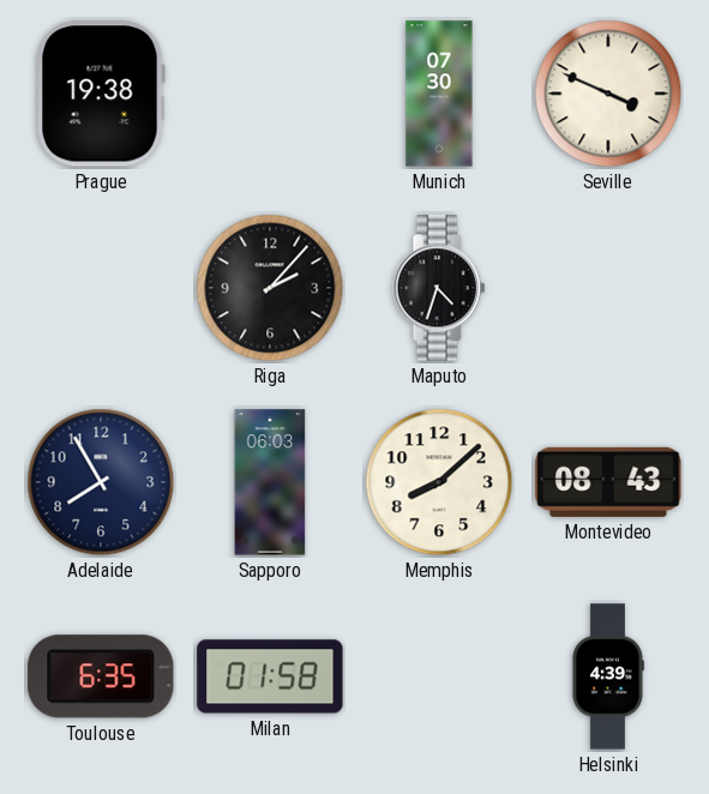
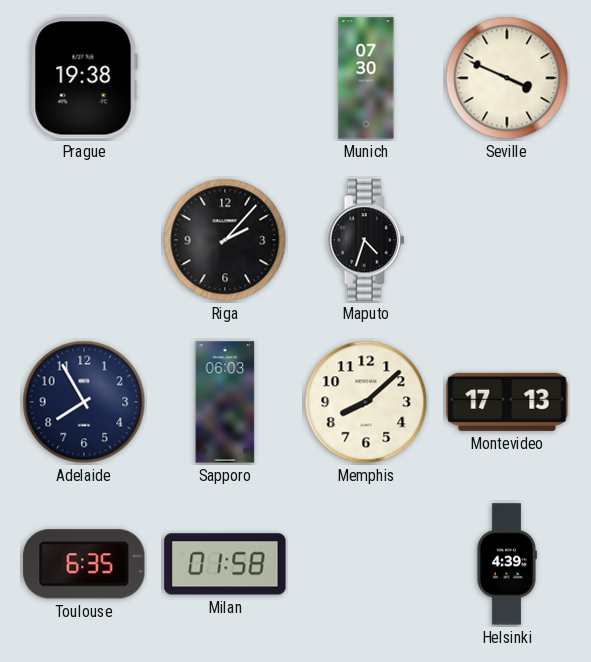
Montevideo: 08:43 -> 17:13
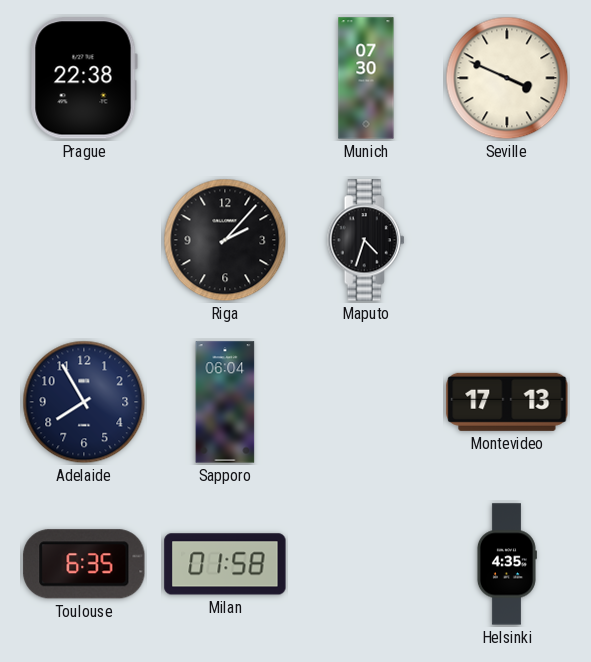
Prague: 19:38 -> 22:38
Sapporo: 06:03 -> 06:04
Memphis: 8:08 -> none
Helsinki: 4:39 -> 4:35
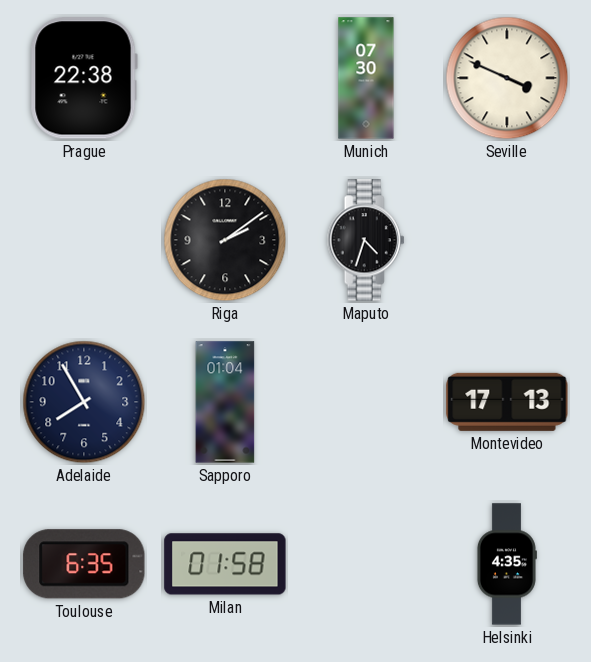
Riga: 2:07 -> 2:09
Sapporo: 06:04 -> 01:04
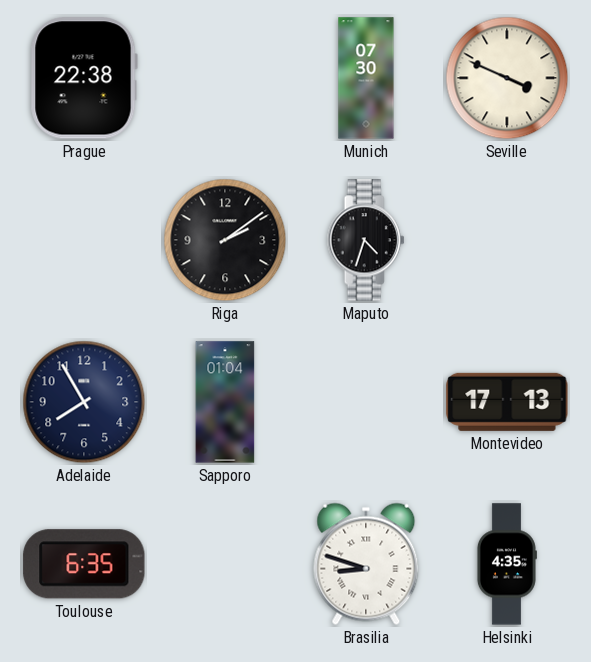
Milan: 01:58 -> none
Brasilia: none -> 8:48
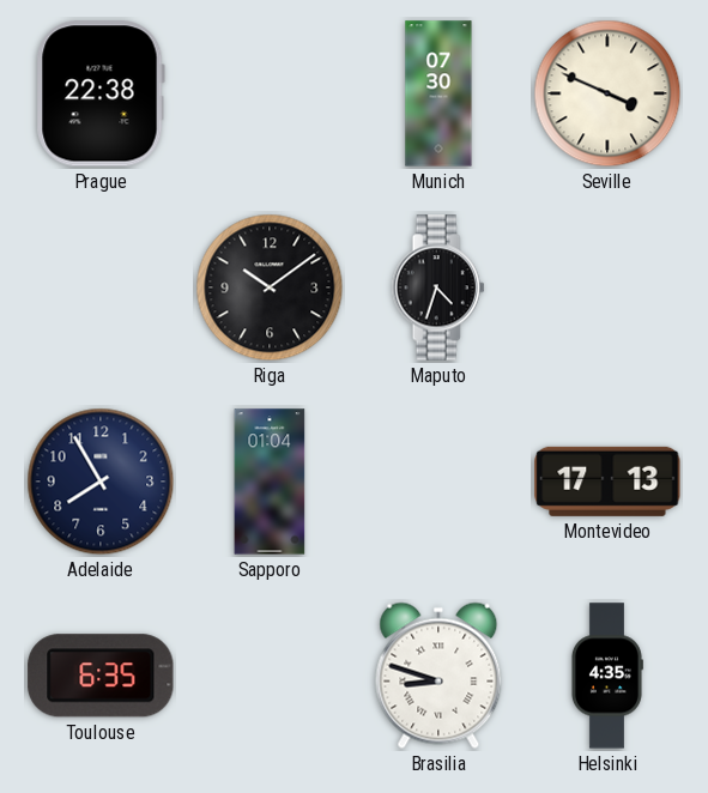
Riga: 2:09 -> 10:09
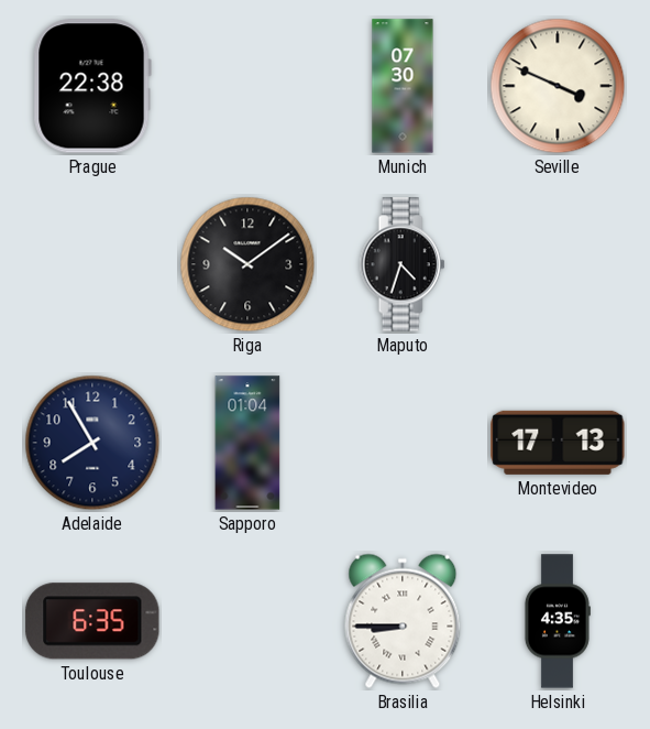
Brasilia: 8:48 -> 8:45
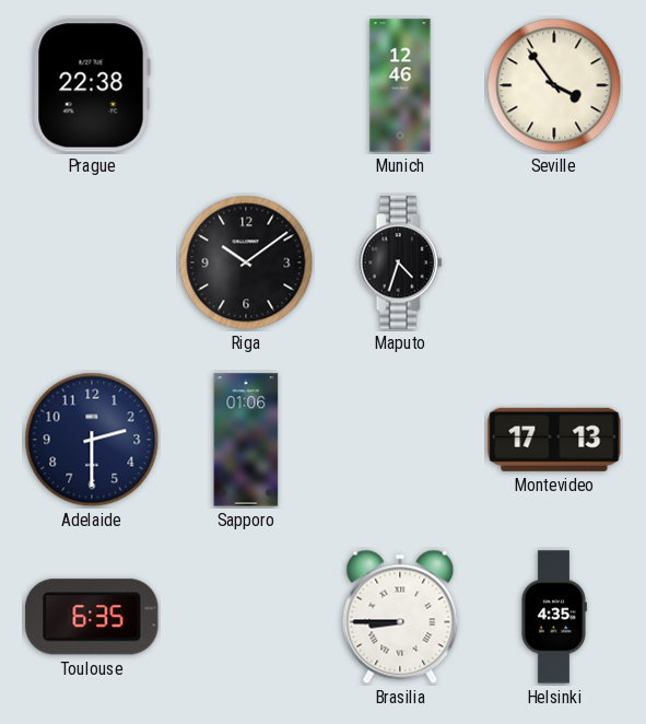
Munich: 07:30 -> 12:46
Seville: 3:49 -> 3:54
Adelaide: 7:55 -> 2:30
Sapporo: 01:04 -> 01:06
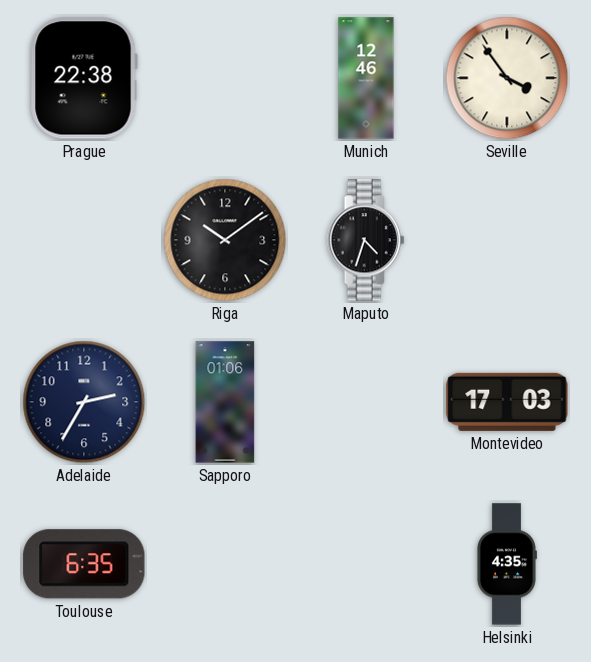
Adelaide: 2:30 -> 2:35
Montevideo: 17:13 -> 17:03
Brasilia: 8:45 -> none
